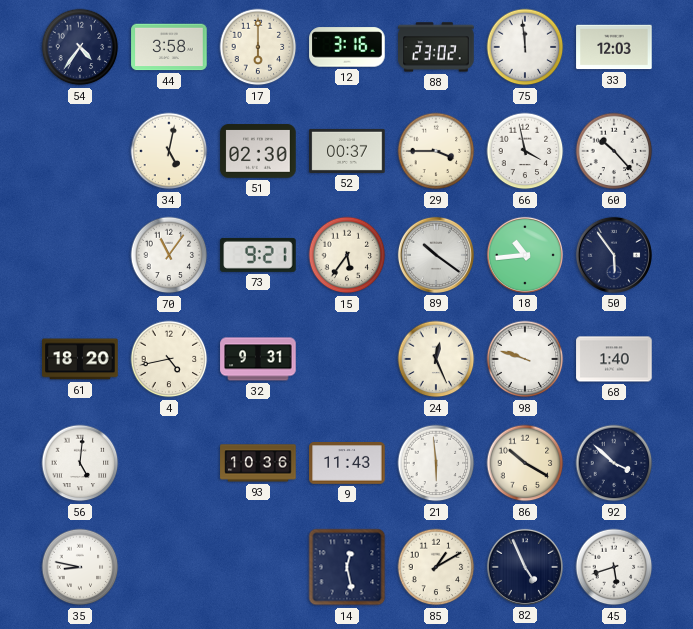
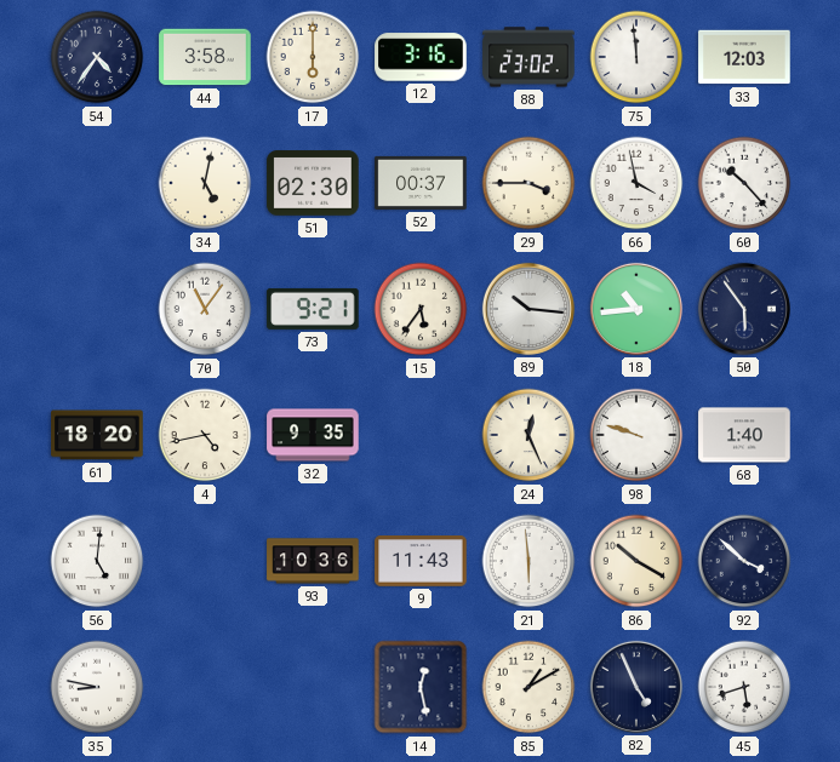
89: 10:21 -> 10:16
32: 9:31 -> 9:35
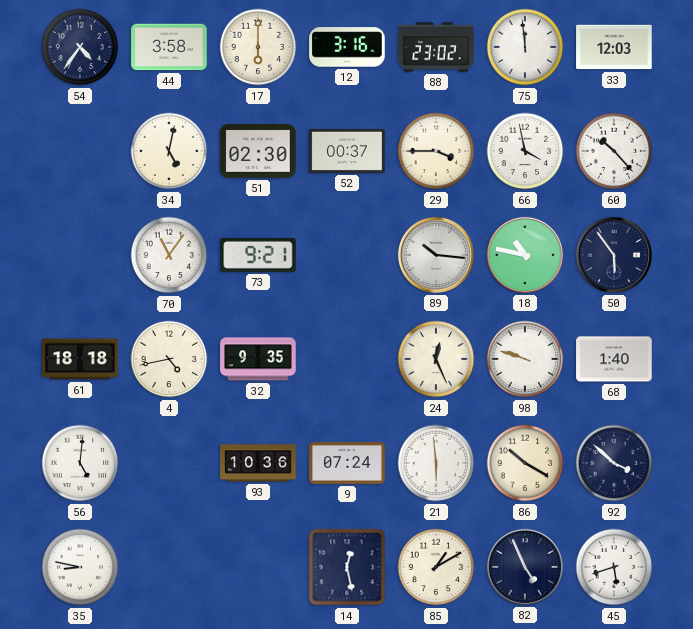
15: 5:36 -> none
18: 10:44 -> 10:47
61: 18:20 -> 18:18
9: 11:43 -> 07:24
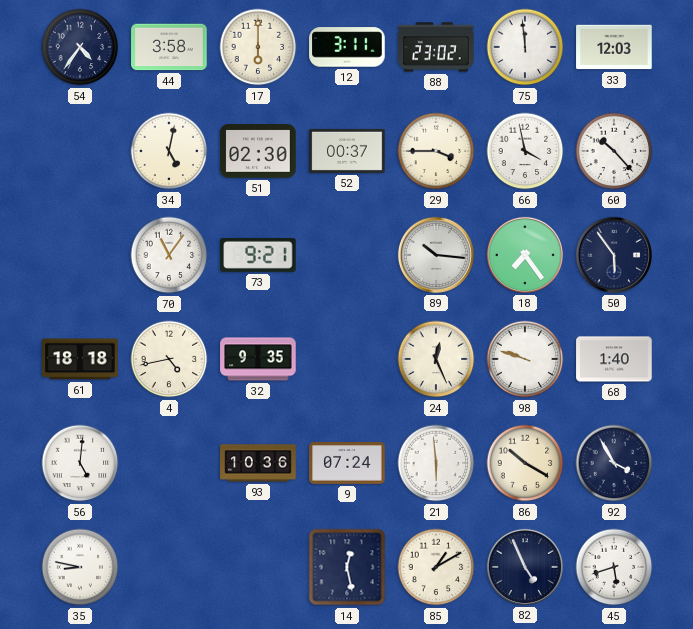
12: 3:16 -> 3:11
18: 10:47 -> 7:24
92: 3:52 -> 3:55
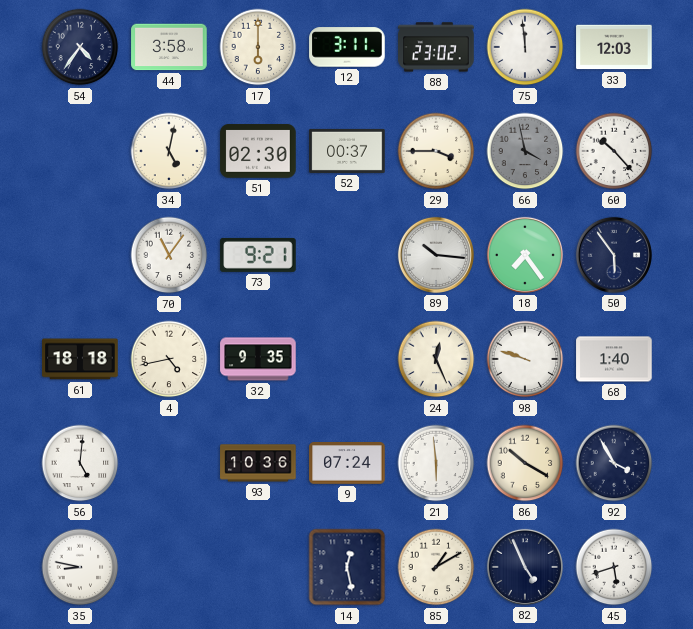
66 dial: white -> grey
